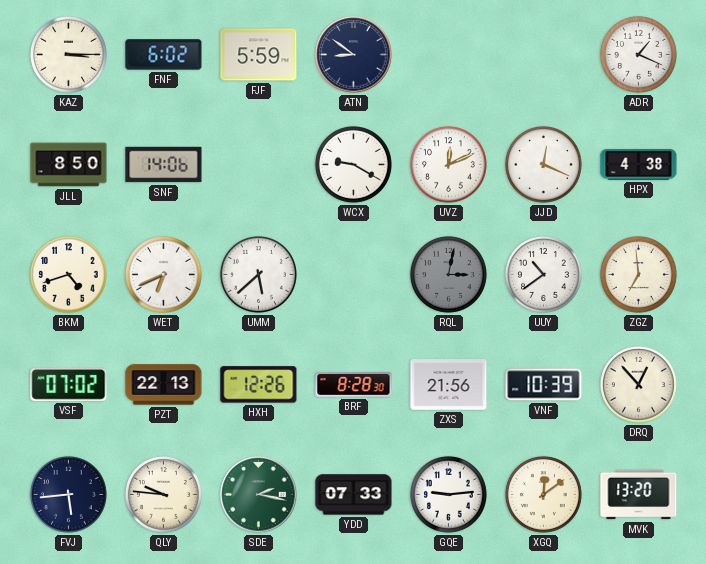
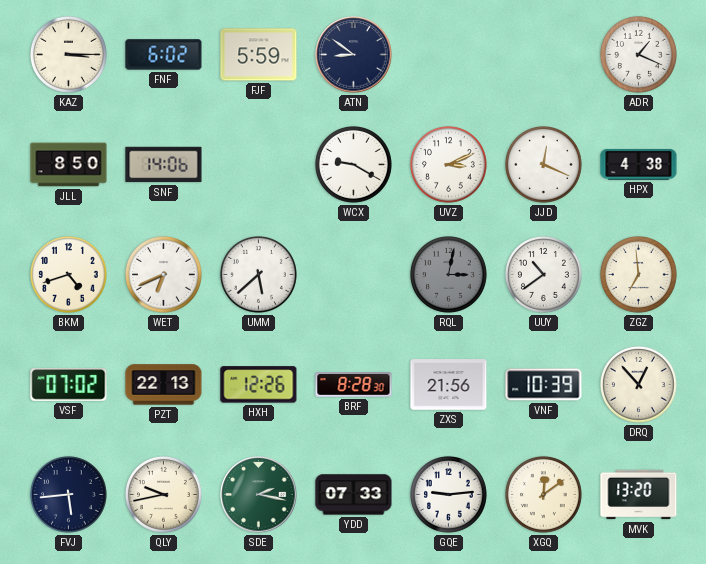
UVZ: 12:11 -> 3:11
QLY: 9:46 -> 9:43
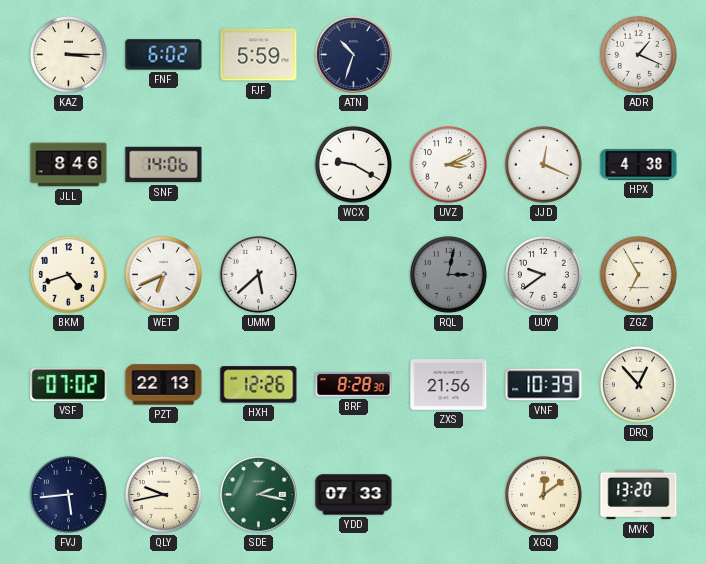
ATN: 8:51 -> 10:33
JLL: 8:50 -> 8:46
UUY: 10:39 -> 9:39
ZGZ: 6:59 -> 6:55
GQE: 9:14 -> none
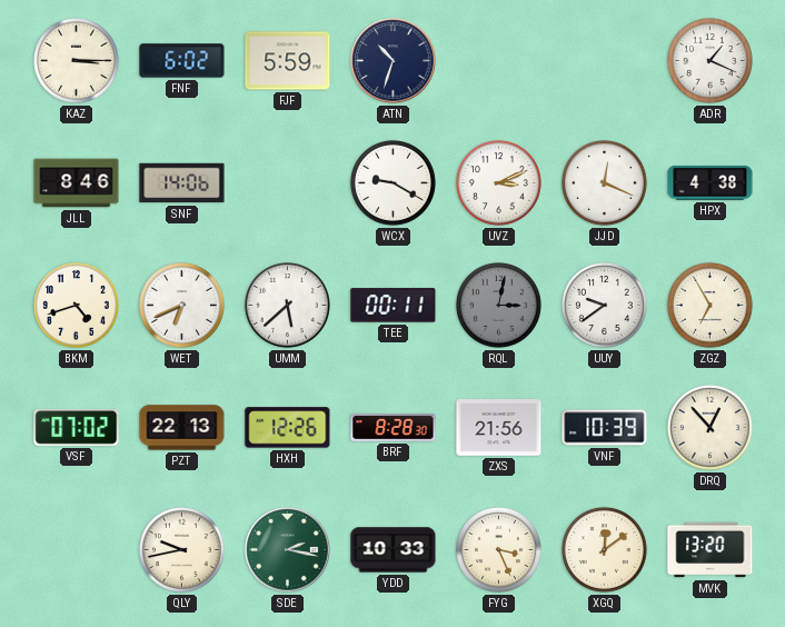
TEE: none -> 00:11
FVJ: 5:44 -> none
YDD: 07:33 -> 10:33
FYG: none -> 3:26
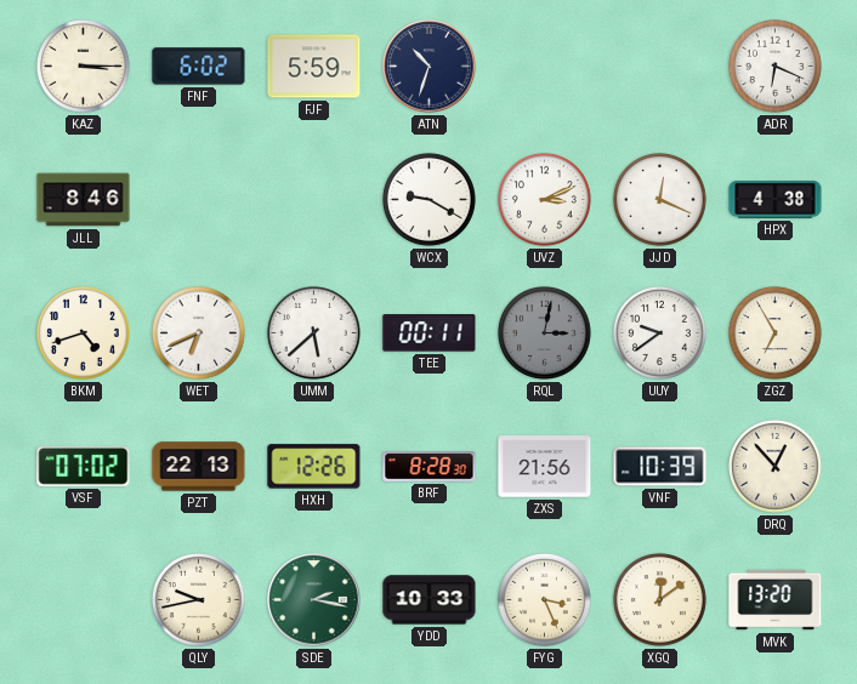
ADR: 1:19 -> 6:19
SNF: 14:06 -> none
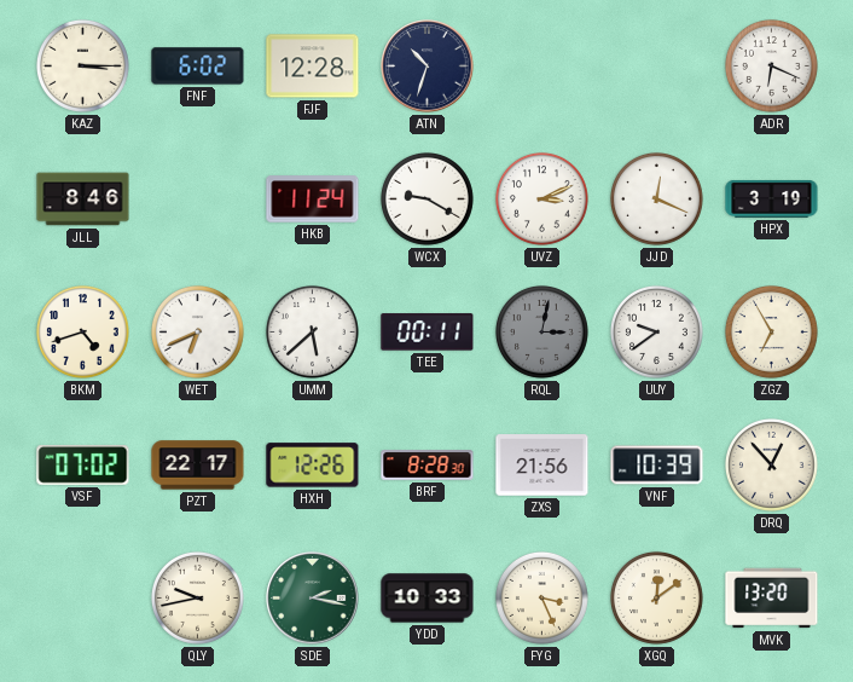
FJF: 5:59 -> 12:28
HKB: none -> 11:24
HPX: 4:38 -> 3:19
PZT: 22:13 -> 22:17
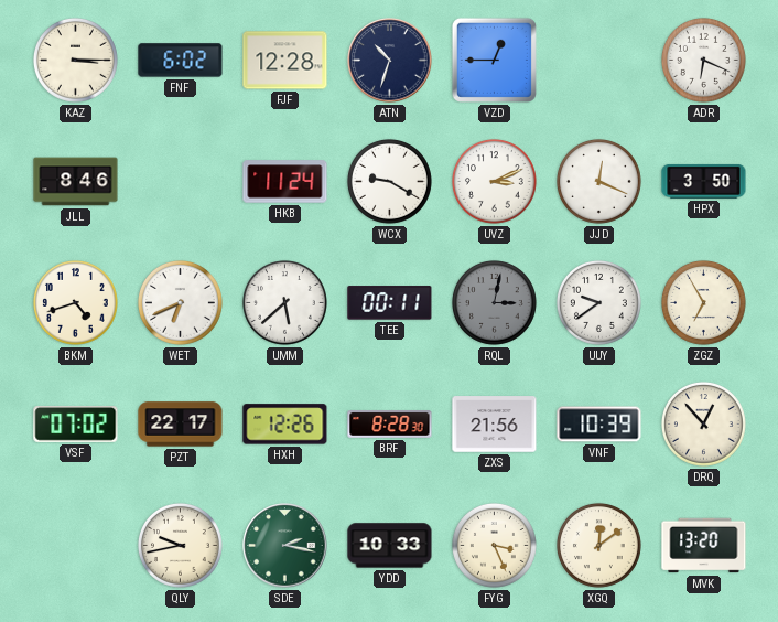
VZD: none -> 12:45
HPX: 3:19 -> 3:50
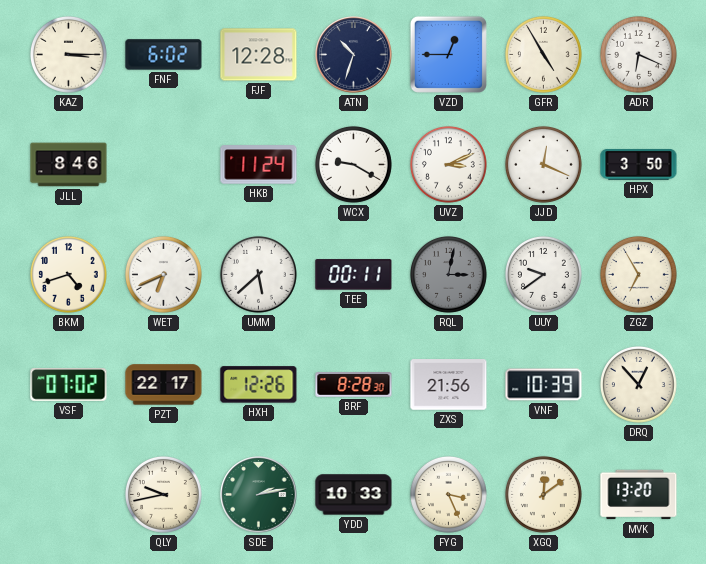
GFR: none -> 4:55
SDE: 2:17 -> 2:13
